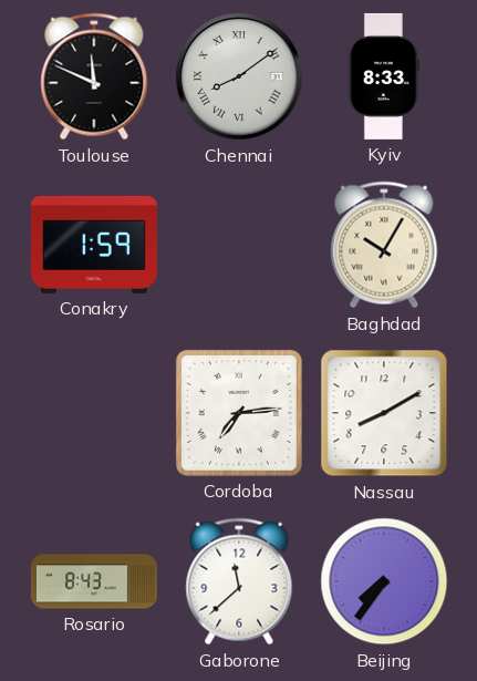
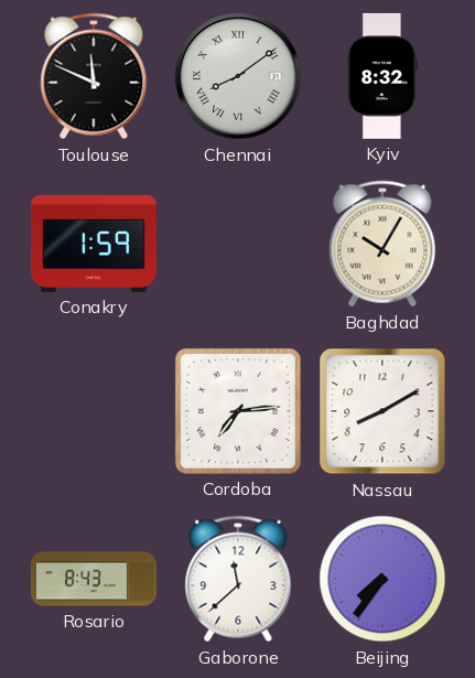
Kyiv: 8:33 -> 8:32
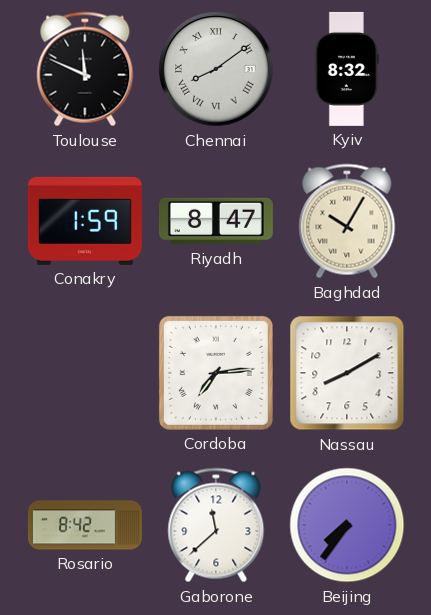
Riyadh: none -> 8:47
Rosario: 8:43 -> 8:42
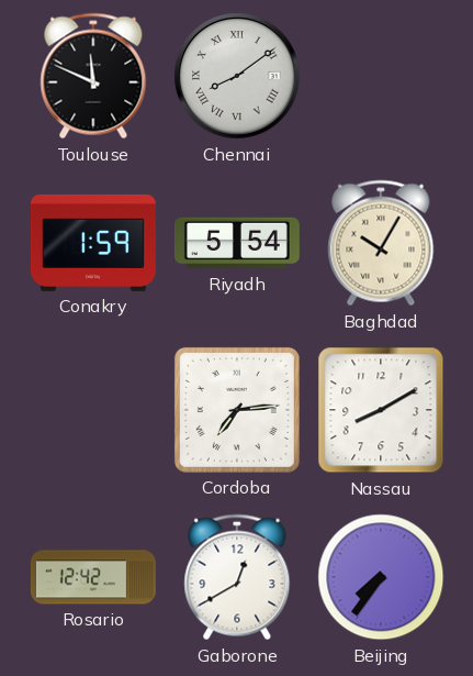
Kyiv: 8:32 -> none
Riyadh: 8:47 -> 5:54
Rosario: 8:42 -> 12:42
Gaborone: 11:38 -> 12:40
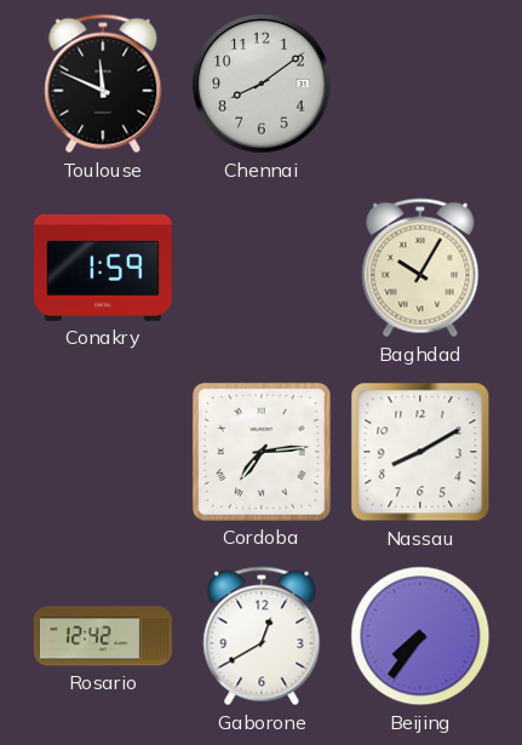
Chennai numerals: Roman -> Arabic
Riyadh: 5:54 -> none
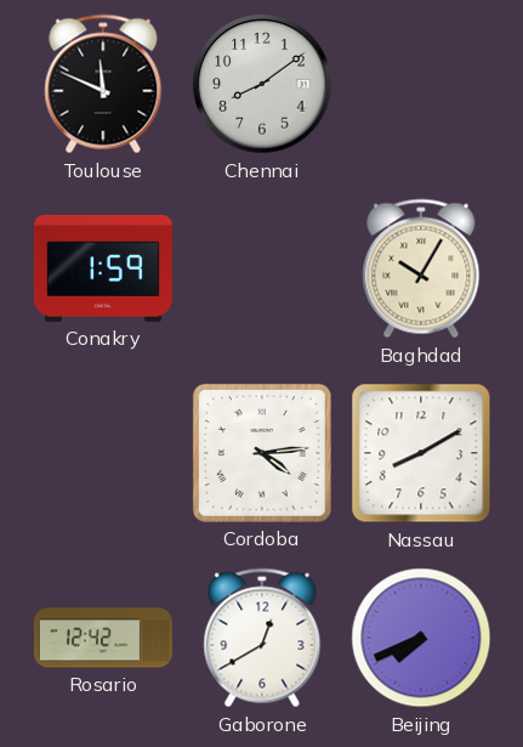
Cordoba: 7:14 -> 4:14
Beijing: 7:36 -> 7:41
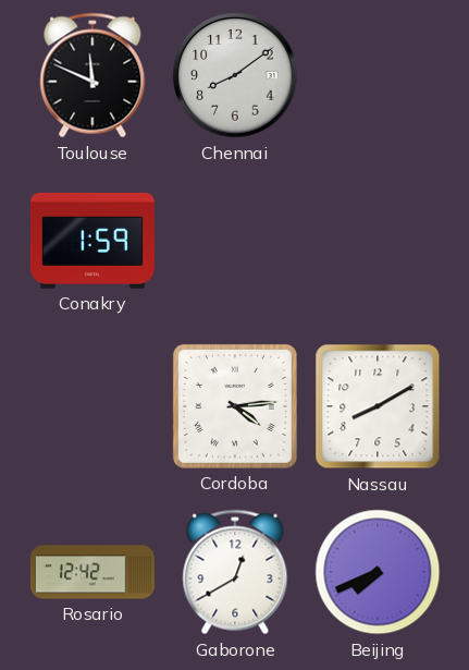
Baghdad: 10:05 -> none
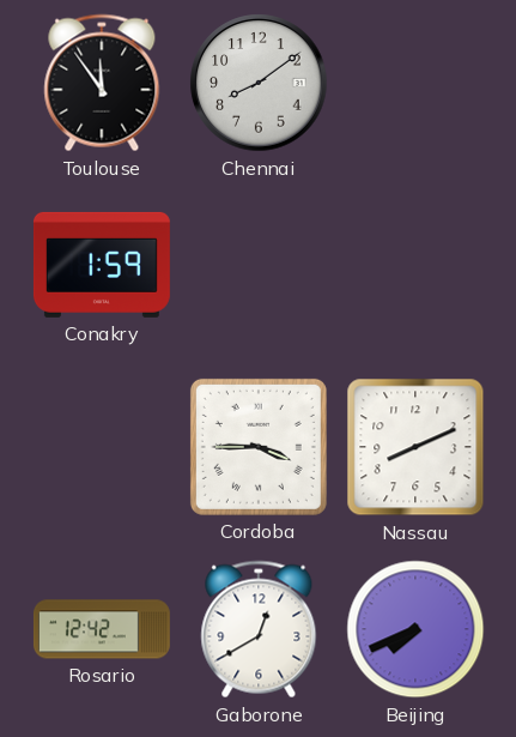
Toulouse: 11:49 -> 11:54
Cordoba: 4:14 -> 3:45
Nassau: 8:10 -> 8:11
